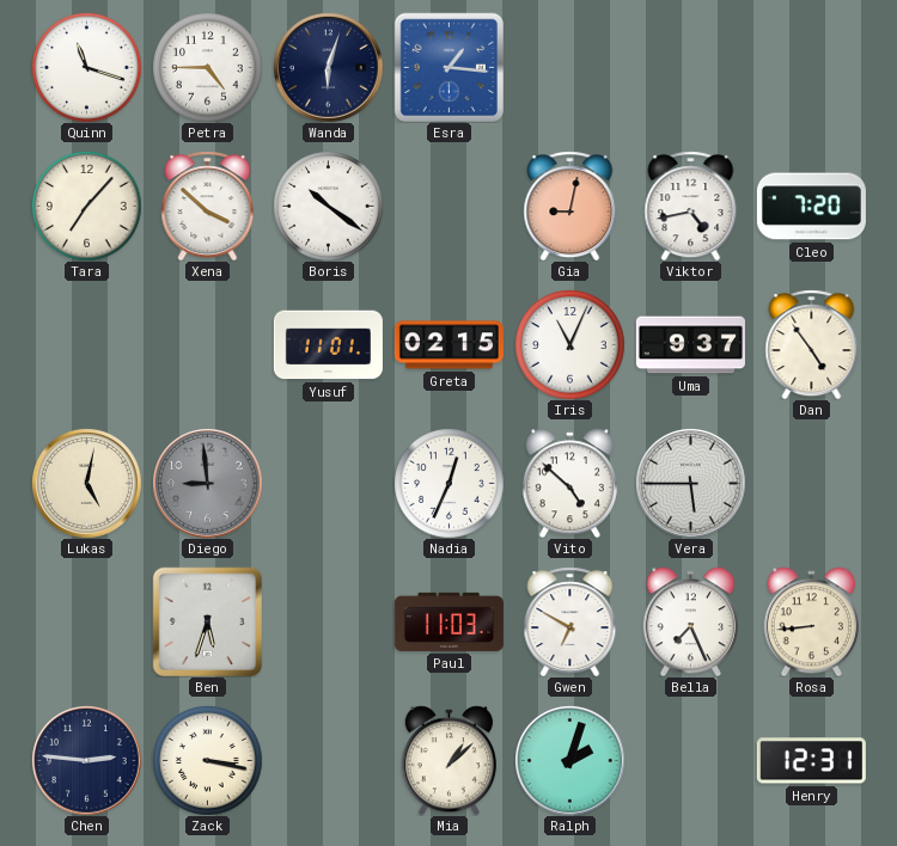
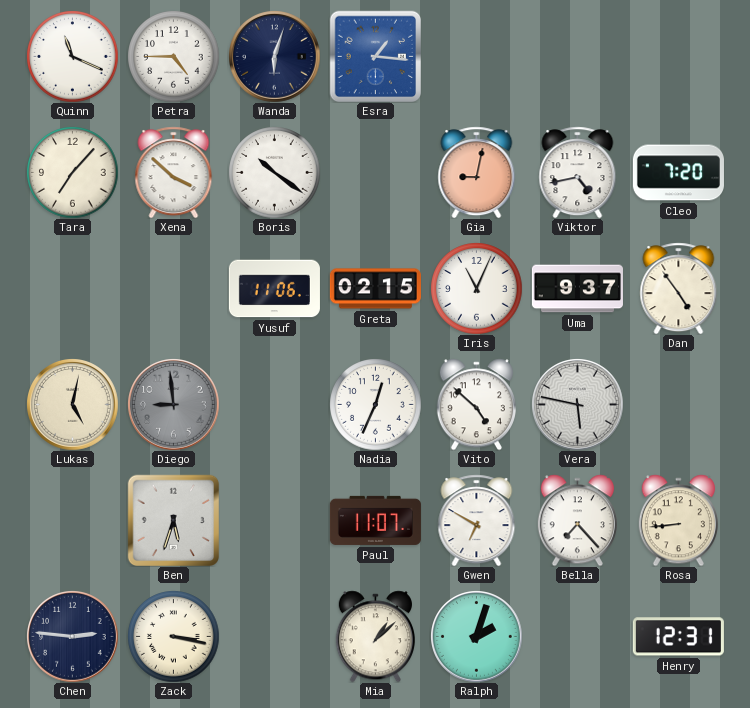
Quinn: 11:18 -> 11:19
Yusuf: 11:01 -> 11:06
Vera: 5:45 -> 5:47
Paul: 11:03 -> 11:07
Bella: 7:26 -> 7:23
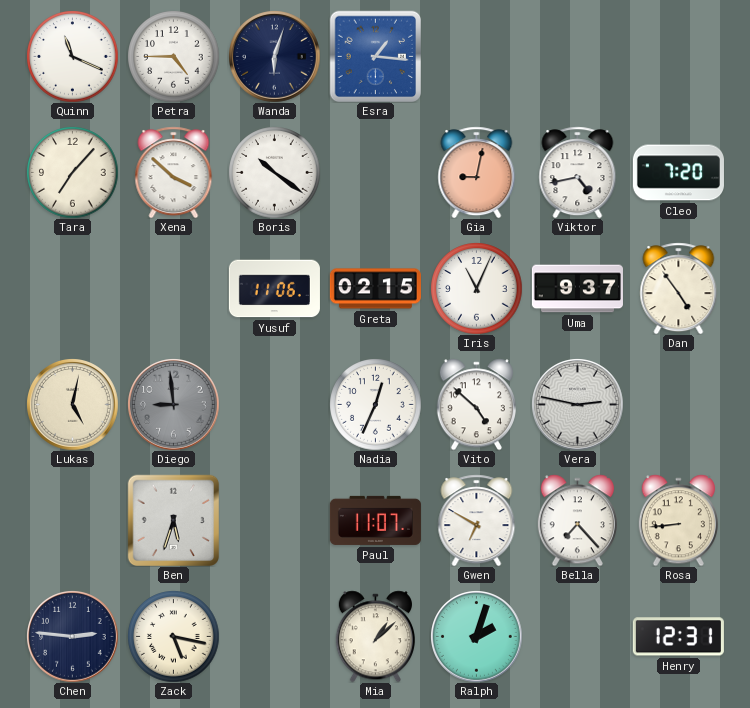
Vera: 5:47 -> 2:47
Zack: 3:17 -> 5:17
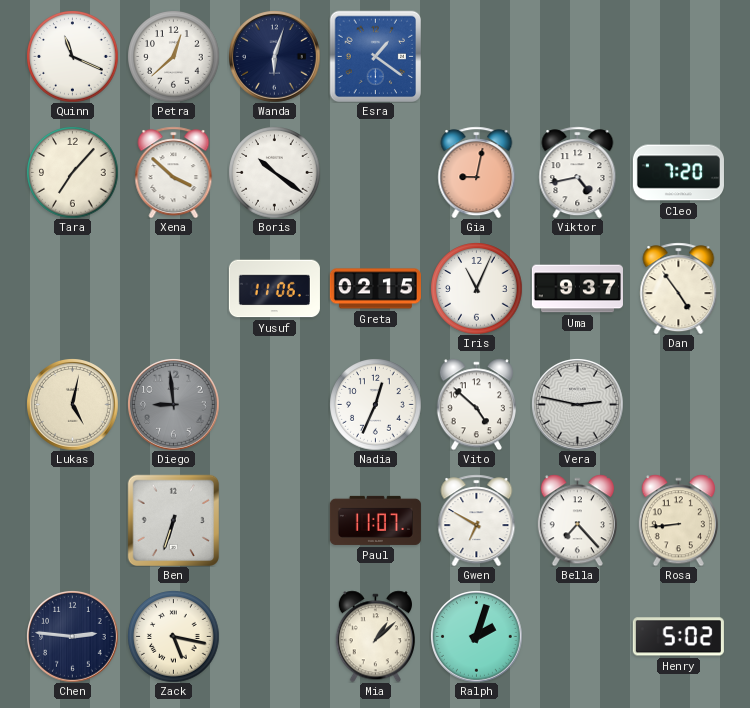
Petra: 4:45 -> 12:38
Esra: 1:16 -> 1:21
Ben: 5:33 -> 6:33
Henry: 12:31 -> 5:02
